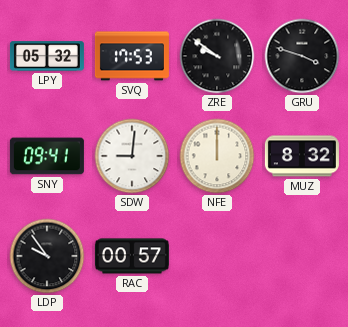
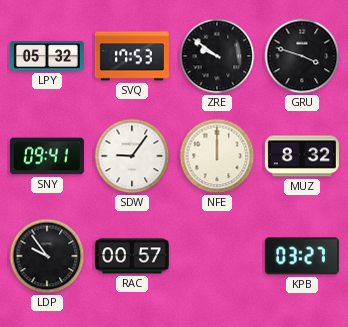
SDW: 9:01 -> 9:06
KPB: none -> 03:27
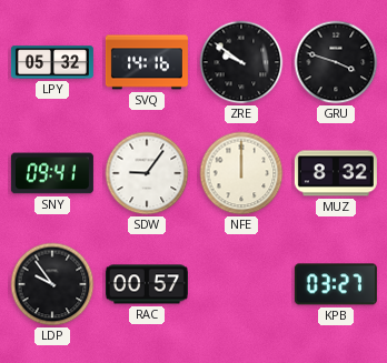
SVQ: 17:53 -> 14:16
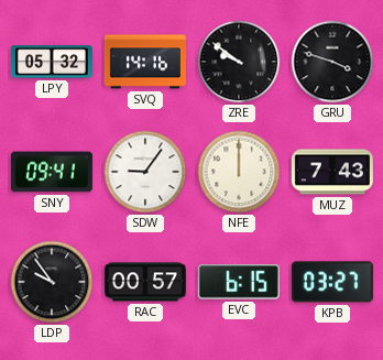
MUZ: 8:32 -> 7:43
EVC: none -> 6:15
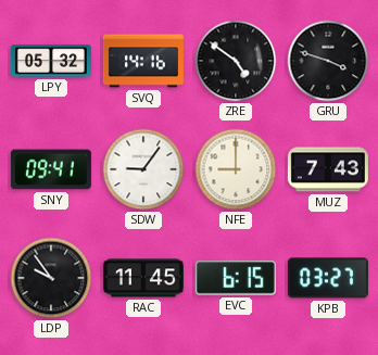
ZRE: 9:51 -> 4:51
NFE: 12:00 -> 9:00
RAC: 00:57 -> 11:45
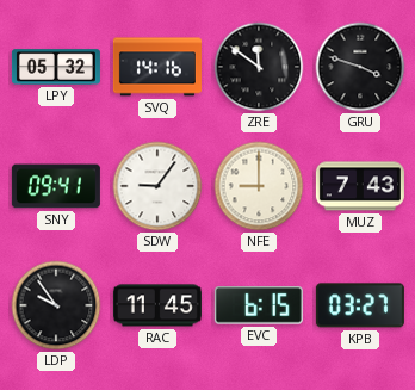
ZRE: 4:51 -> 11:51
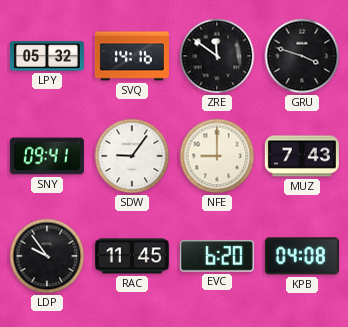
EVC: 6:15 -> 6:20
KPB: 03:27 -> 04:08
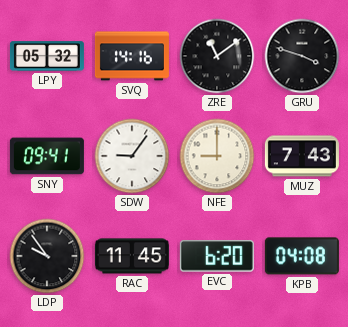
ZRE: 11:51 -> 11:09
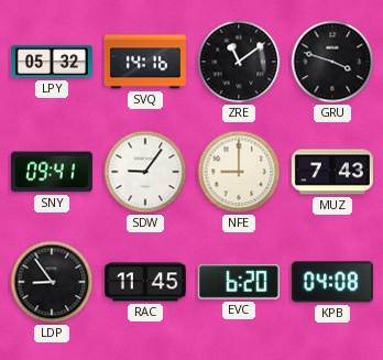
LDP: 9:54 -> 8:54
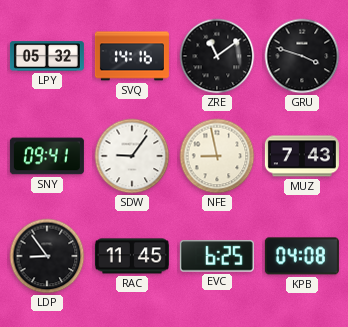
NFE: 9:00 -> 8:58
EVC: 6:20 -> 6:25
